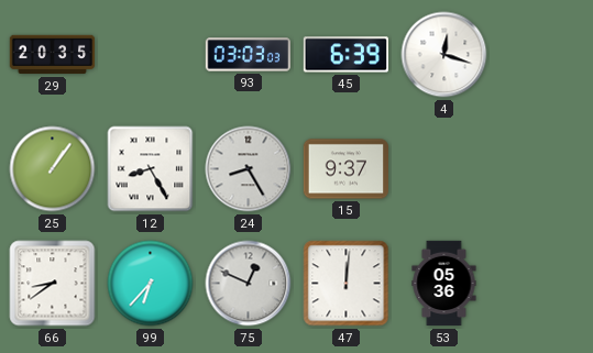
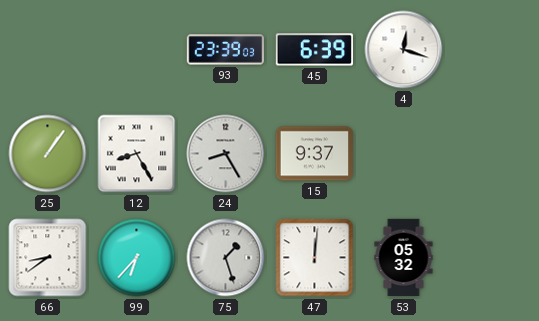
29: 20:35 -> none
93: 03:03 -> 23:39
75: 12:49 -> 1:27
53: 05:36 -> 05:32
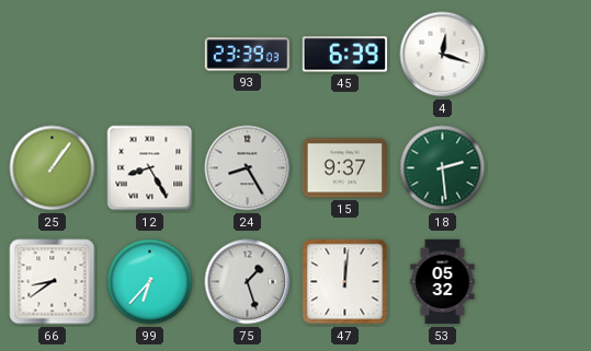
18: none -> 2:29
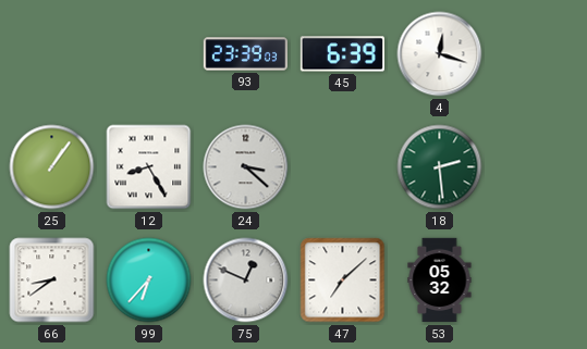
24: 8:25 -> 3:22
15: 9:37 -> none
75: 1:27 -> 12:49
47: 12:01 -> 7:08
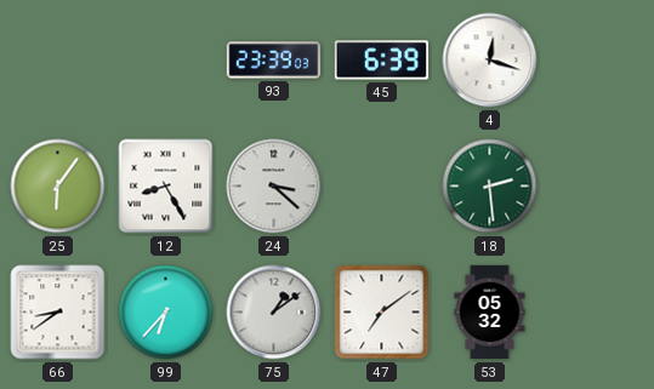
25: 1:06 -> 6:06
75: 12:49 -> 1:09
47: 7:08 -> 7:09
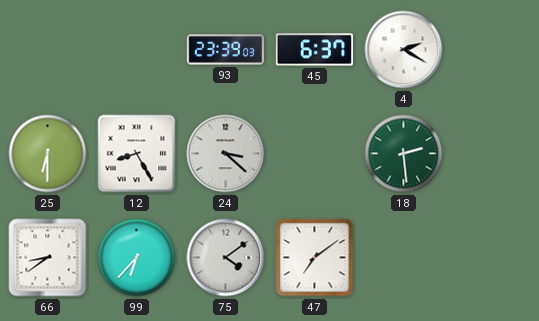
45: 6:39 -> 6:37
4: 12:18 -> 2:20
25: 6:06 -> 6:30
75: 1:09 -> 4:09
53: 05:32 -> none
